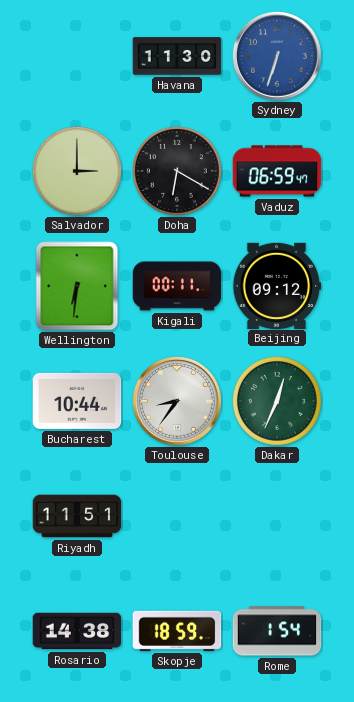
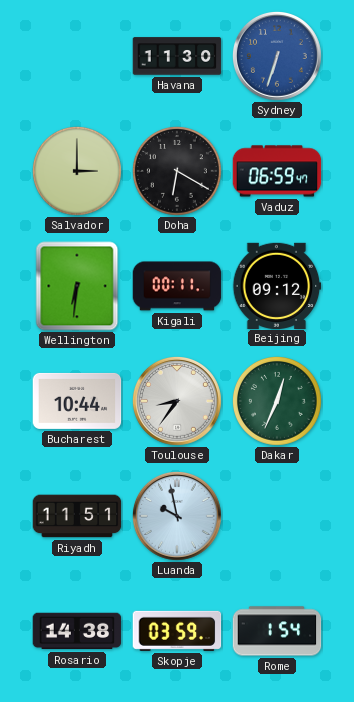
Luanda: none -> 9:58
Skopje: 18:59 -> 03:59
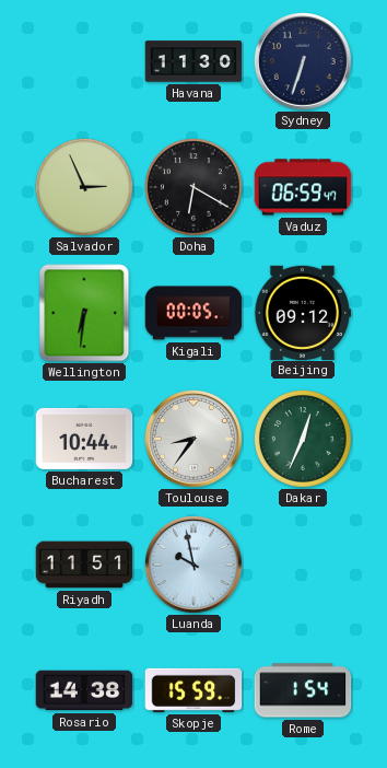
Sydney dial: blue -> navy
Salvador: 3:00 -> 2:56
Kigali: 00:11 -> 00:05
Skopje: 03:59 -> 15:59
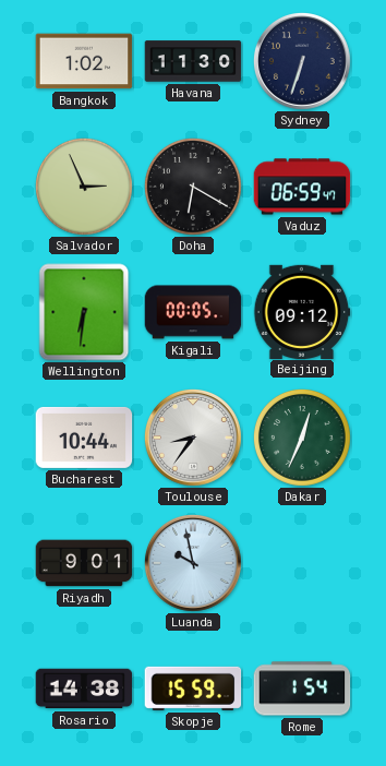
Bangkok: none -> 1:02
Riyadh: 11:51 -> 9:01
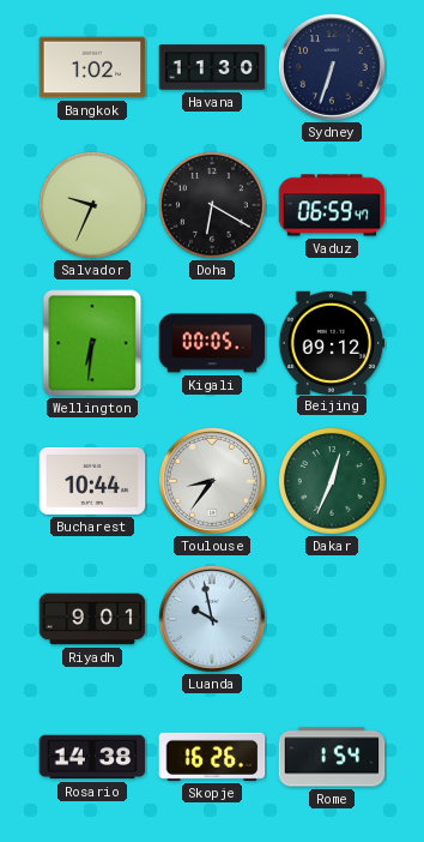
Salvador: 2:56 -> 9:34
Skopje: 15:59 -> 16:26
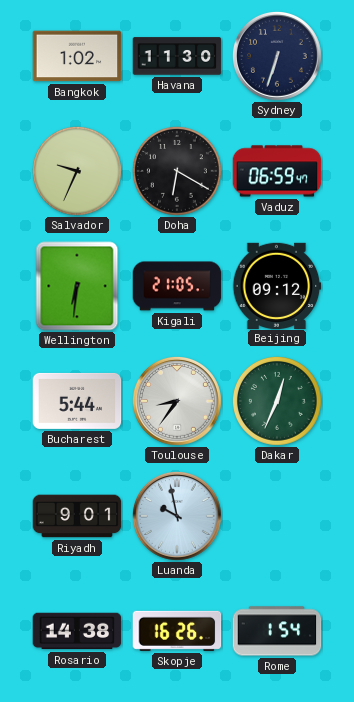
Kigali: 00:05 -> 21:05
Bucharest: 10:44 -> 5:44
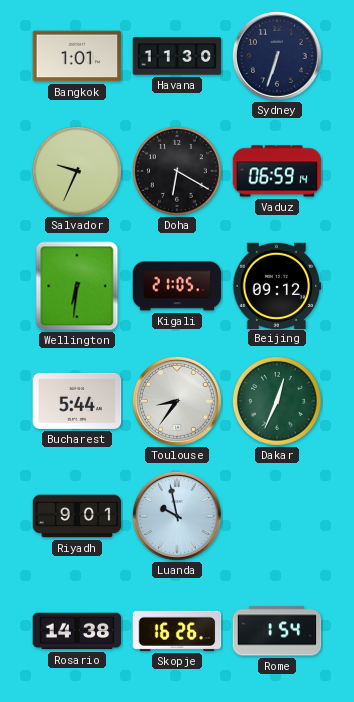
Bangkok: 1:02 -> 1:01
Vaduz: 06:59:47 -> 06:59:14
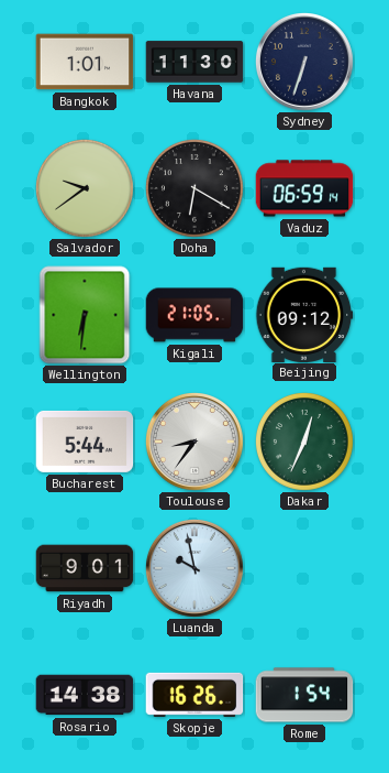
Salvador: 9:34 -> 9:39
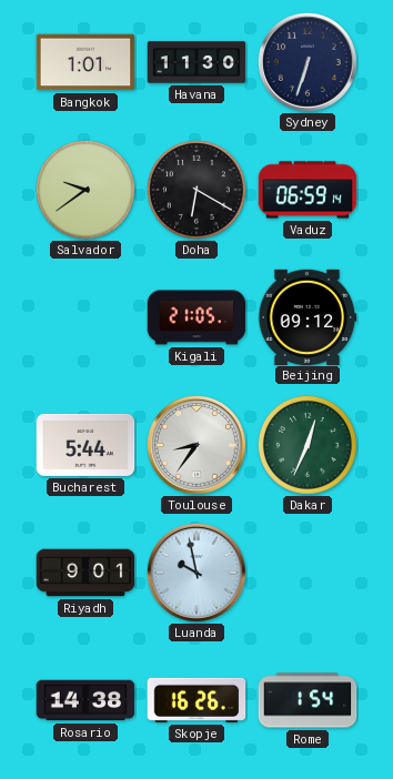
Wellington: 6:31 -> none
